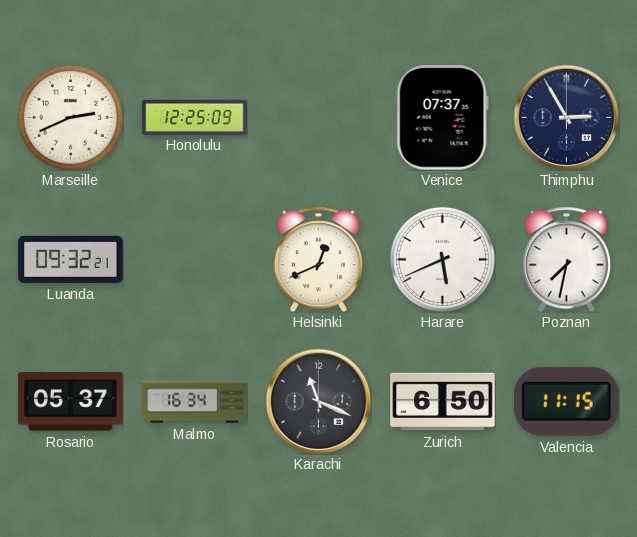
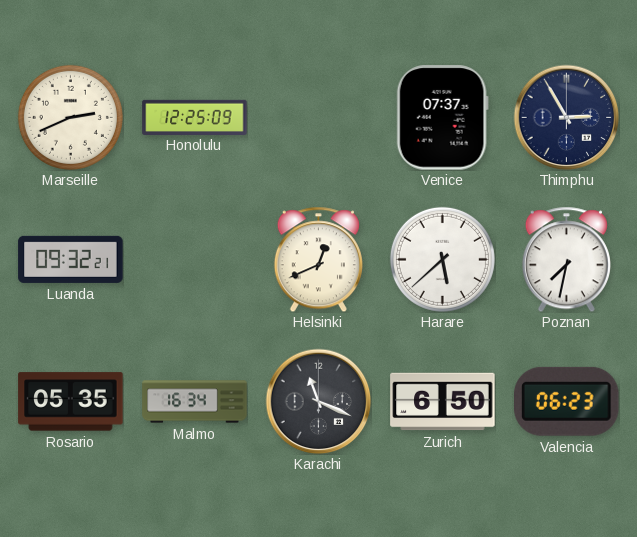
Harare: 5:41 -> 5:38
Rosario: 05:37 -> 05:35
Valencia: 11:15 -> 06:23
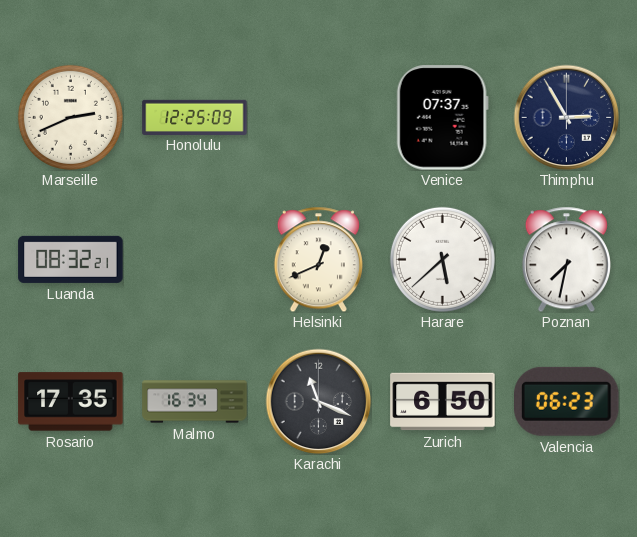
Luanda: 09:32 -> 08:32
Rosario: 05:35 -> 17:35
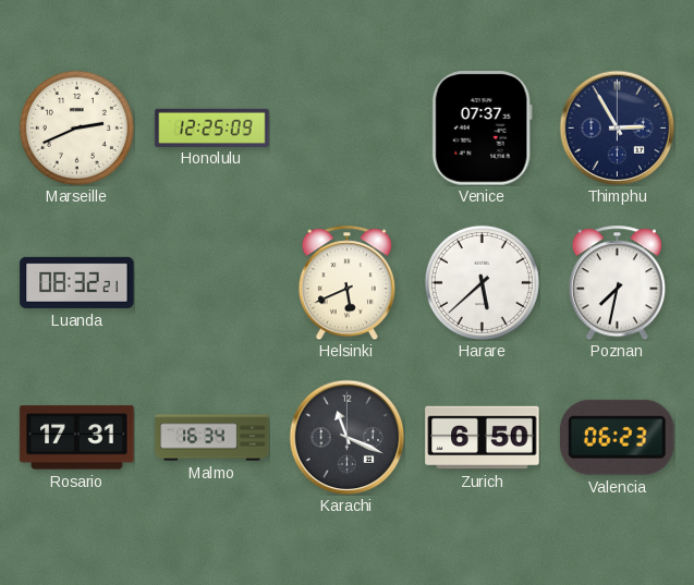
Helsinki: 12:41 -> 5:41
Rosario: 17:35 -> 17:31
